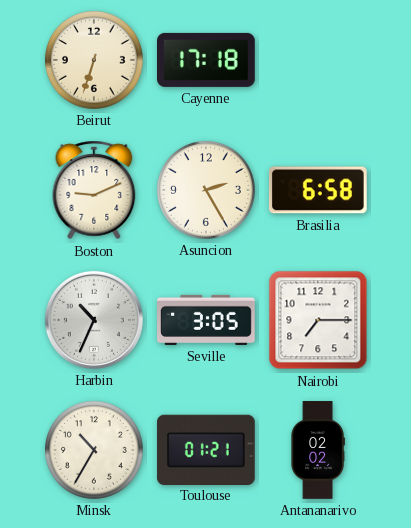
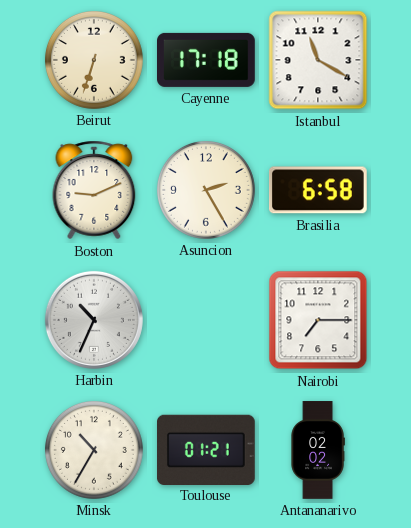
Istanbul: none -> 11:20
Seville: 3:05 -> none
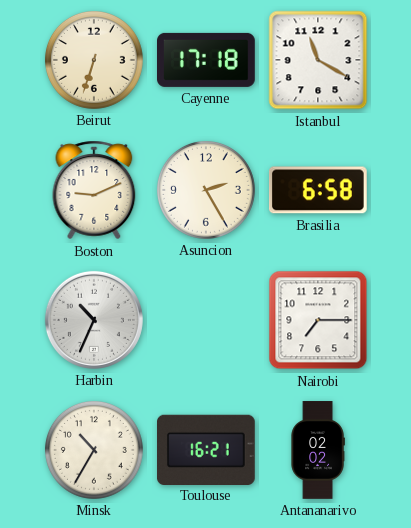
Toulouse: 01:21 -> 16:21
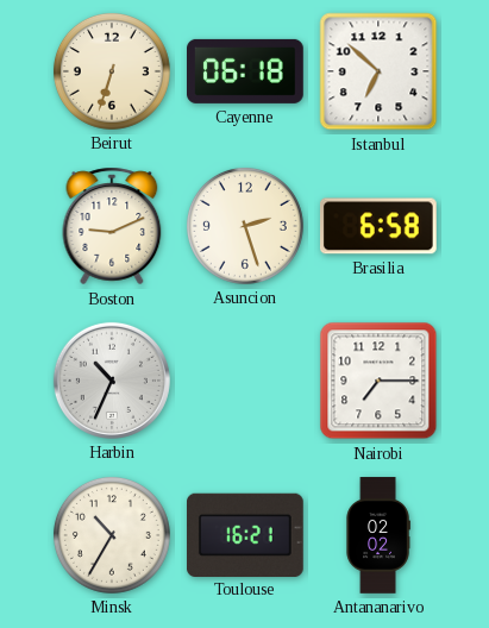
Cayenne: 17:18 -> 06:18
Istanbul: 11:20 -> 6:52
Asuncion: 2:25 -> 2:27
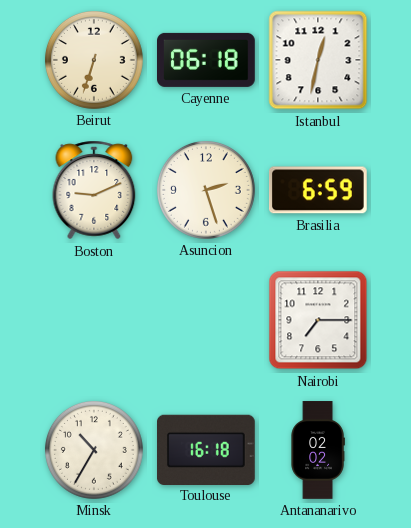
Istanbul: 6:52 -> 12:32
Brasilia: 6:58 -> 6:59
Harbin: 10:34 -> none
Toulouse: 16:21 -> 16:18
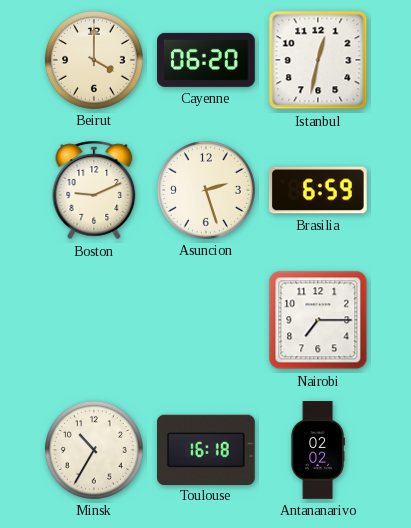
Beirut: 6:33 -> 4:00
Cayenne: 06:18 -> 06:20
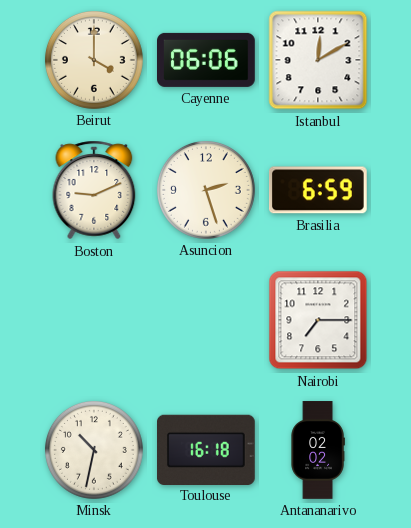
Cayenne: 06:20 -> 06:06
Istanbul: 12:32 -> 12:10
Minsk: 10:35 -> 10:32
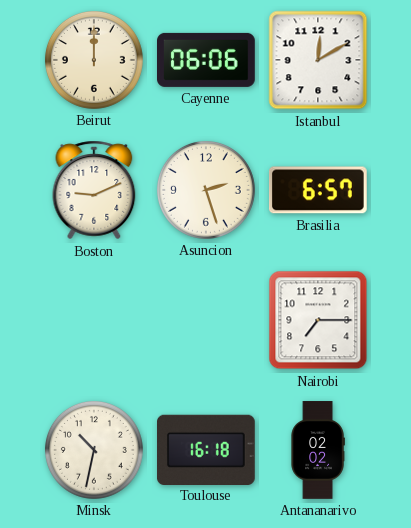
Beirut: 4:00 -> 12:00
Brasilia: 6:59 -> 6:57
